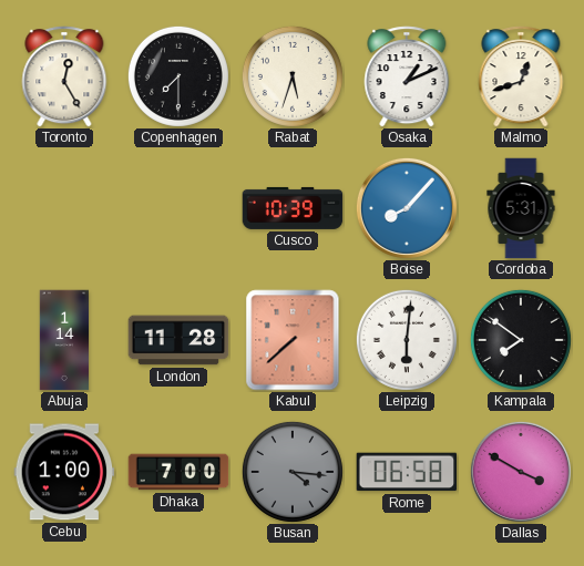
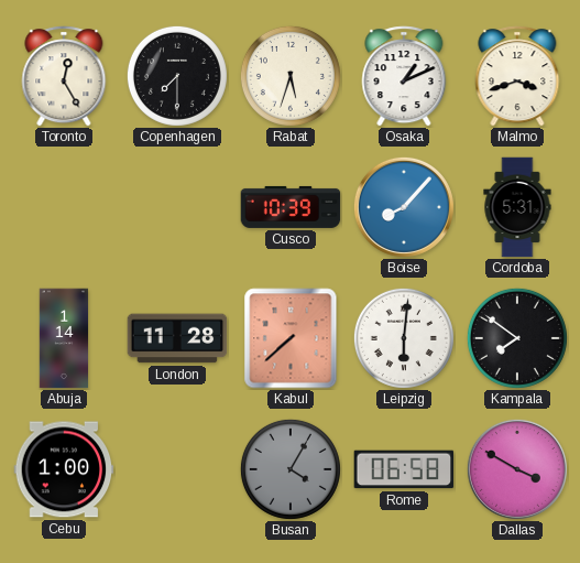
Malmo: 12:42 -> 3:42
Dhaka: 7:00 -> none
Busan: 4:16 -> 4:05
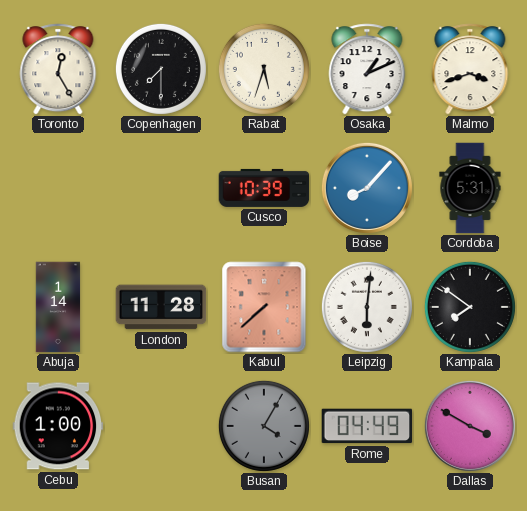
Rome: 06:58 -> 04:49
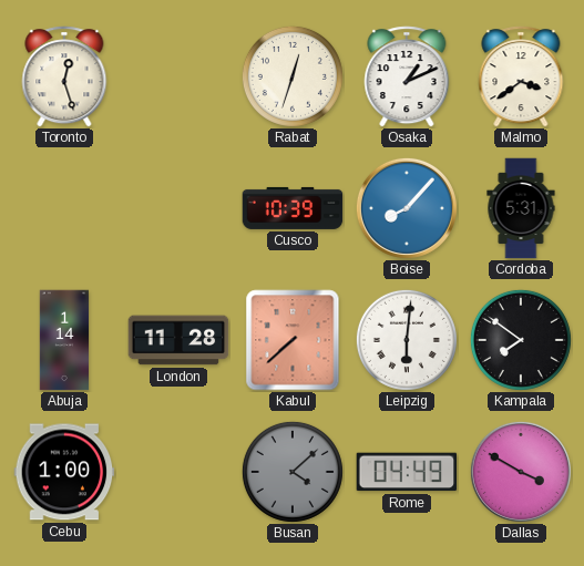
Toronto: 12:25 -> 12:27
Copenhagen: 7:30 -> none
Rabat: 5:33 -> 12:33
Malmo: 3:42 -> 3:39
Busan: 4:05 -> 4:08
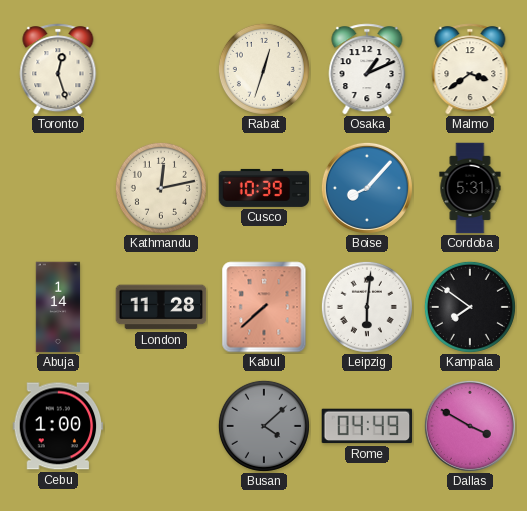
Kathmandu: none -> 12:13
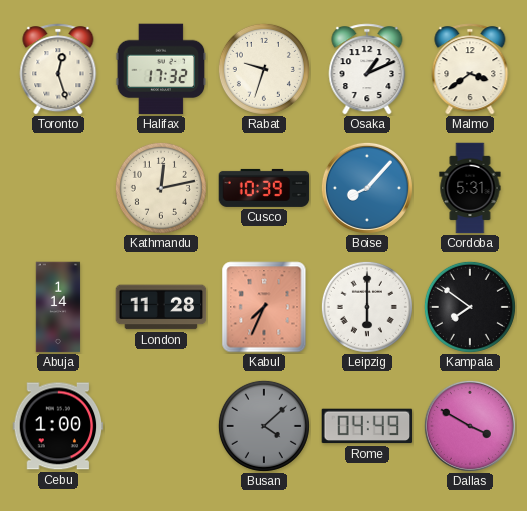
Halifax: none -> 17:32
Rabat: 12:33 -> 9:33
Kabul: 7:38 -> 7:34
Leipzig: 6:01 -> 6:00
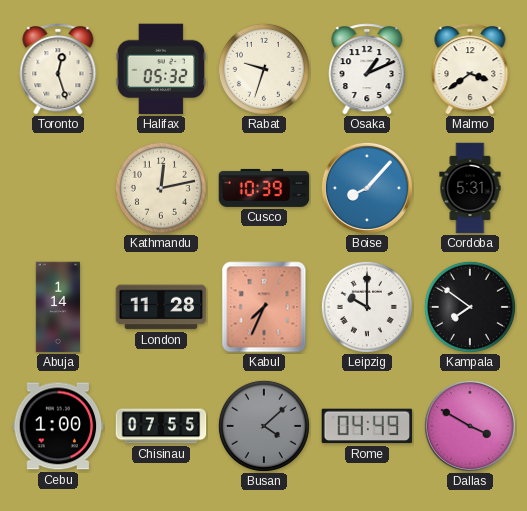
Halifax: 17:32 -> 05:32
Leipzig: 6:00 -> 10:00
Chisinau: none -> 07:55
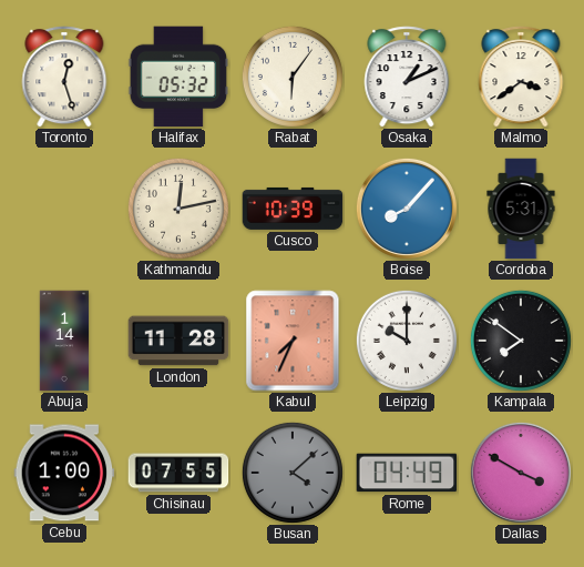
Rabat: 9:33 -> 6:06
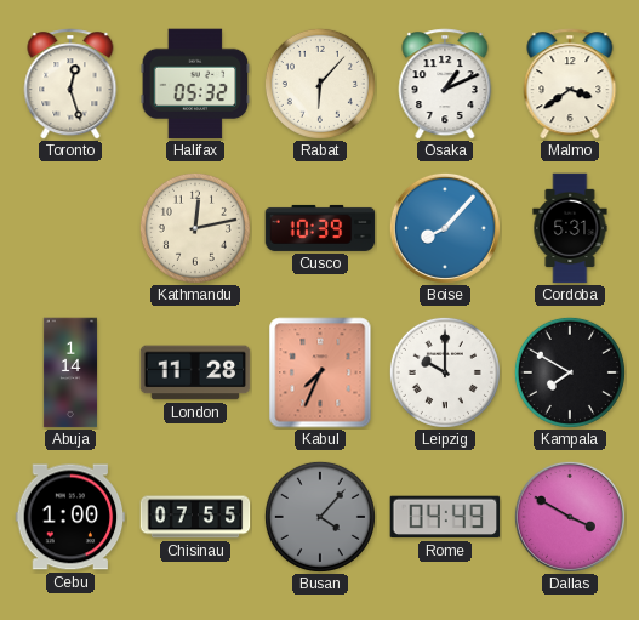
Rabat: 6:06 -> 6:07
Kampala: 7:51 -> 7:50
Busan: 4:08 -> 4:07
